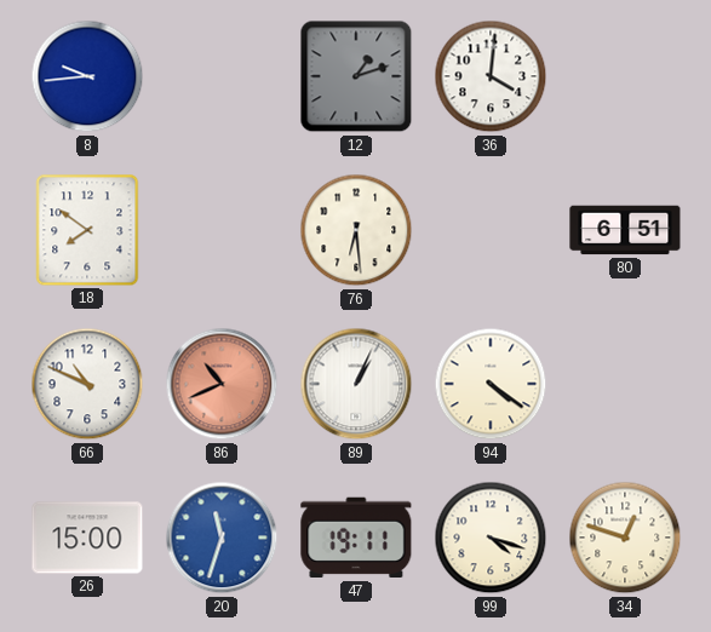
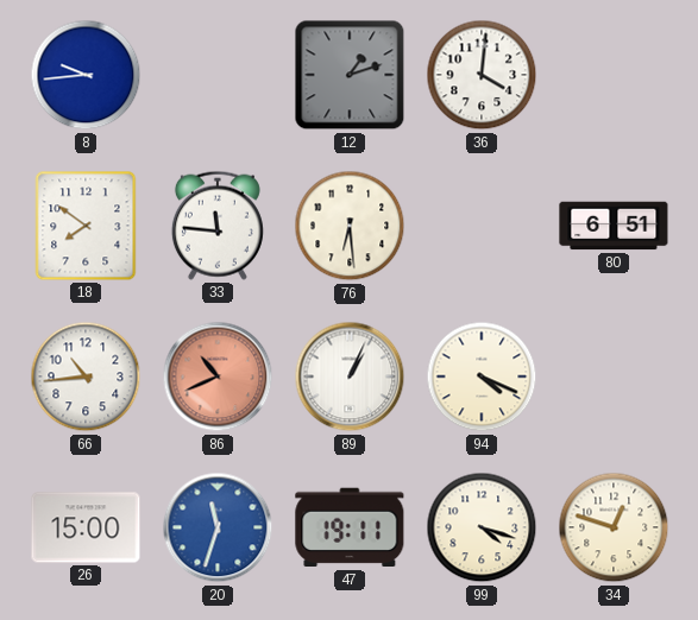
33: none -> 11:46
66: 10:49 -> 10:44
94: 4:21 -> 4:19
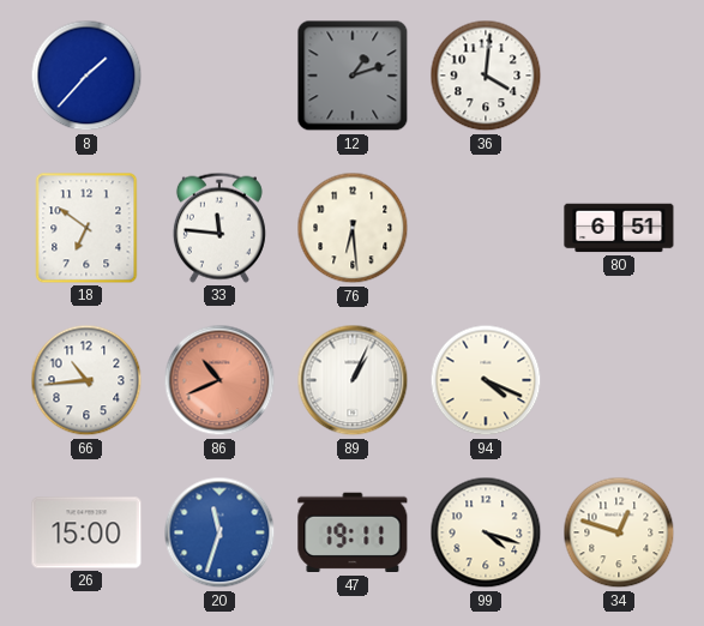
8: 9:44 -> 1:37
18: 7:51 -> 6:51
